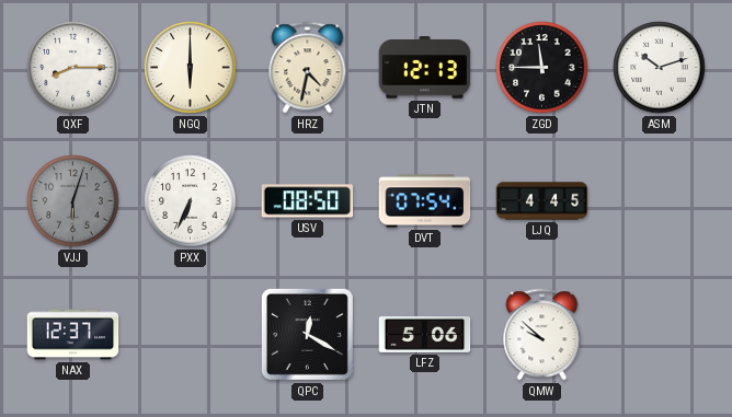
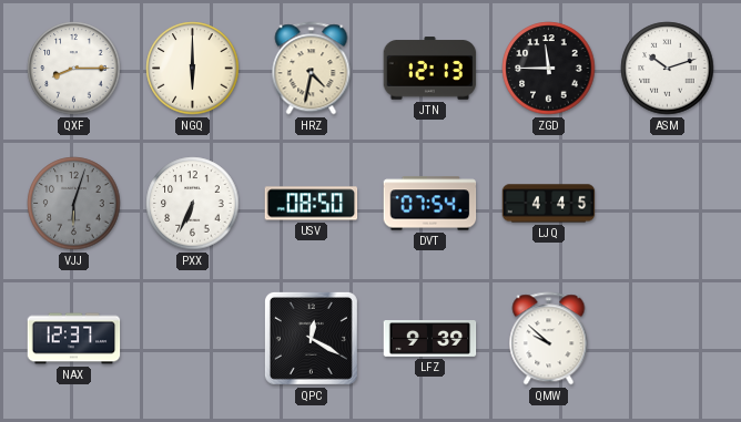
LFZ: 5:06 -> 9:39
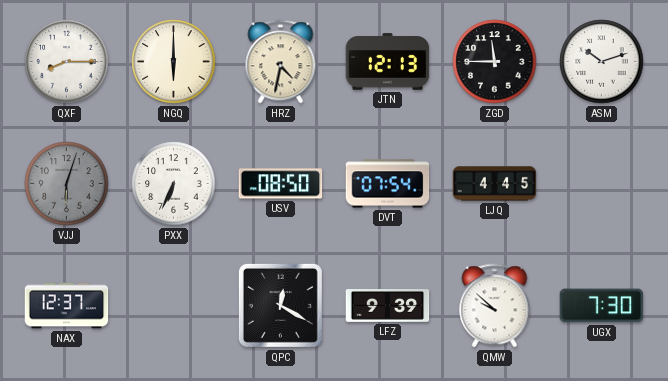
UGX: none -> 7:30
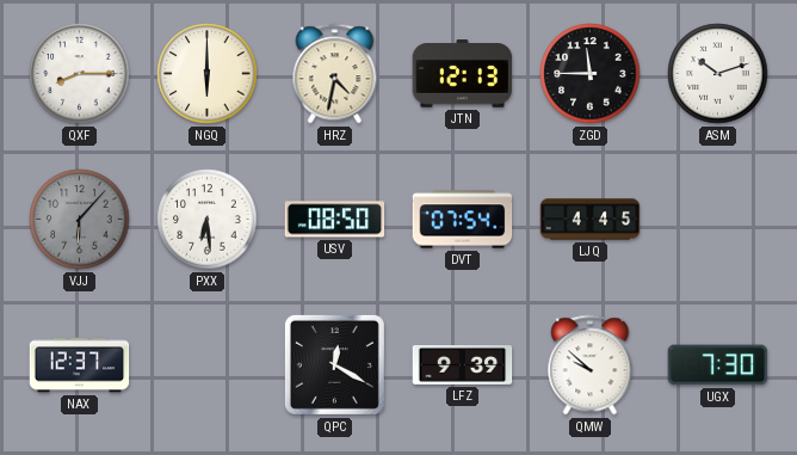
VJJ: 6:03 -> 6:07
PXX: 6:34 -> 6:29
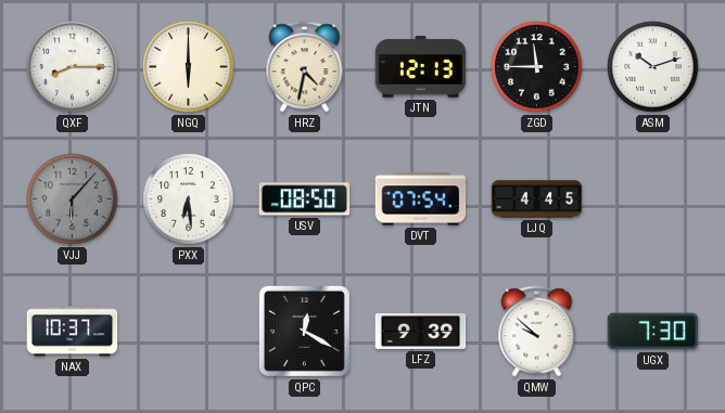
NAX: 12:37 -> 10:37
